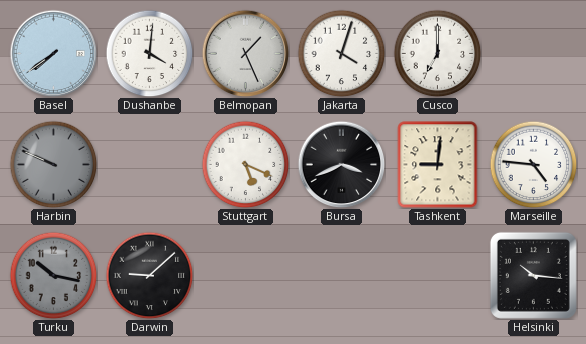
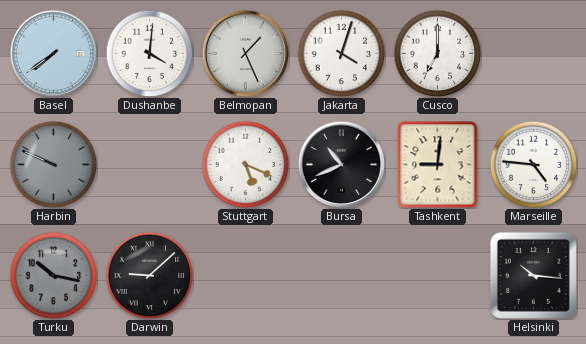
Bursa: 3:41 -> 10:41
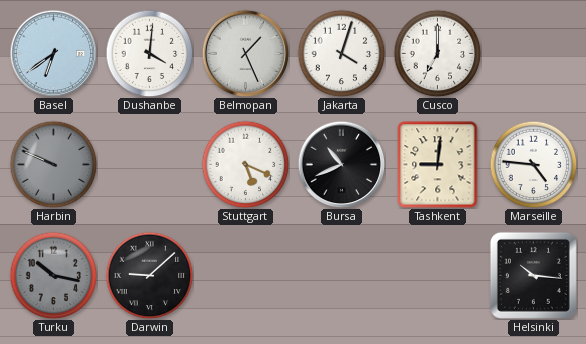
Basel: 7:39 -> 6:39
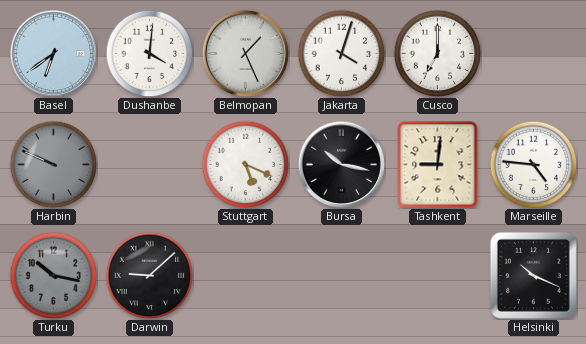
Bursa: 10:41 -> 10:17
Helsinki: 10:16 -> 10:19
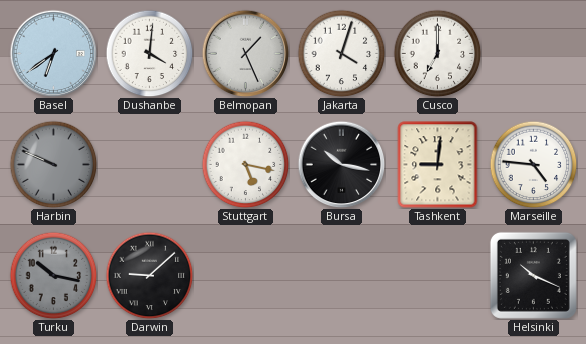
Stuttgart: 5:19 -> 5:17
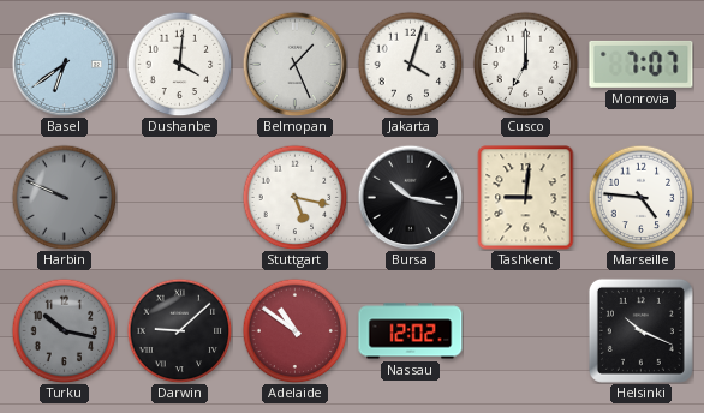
Monrovia: none -> 7:07
Adelaide: none -> 10:51
Nassau: none -> 12:02
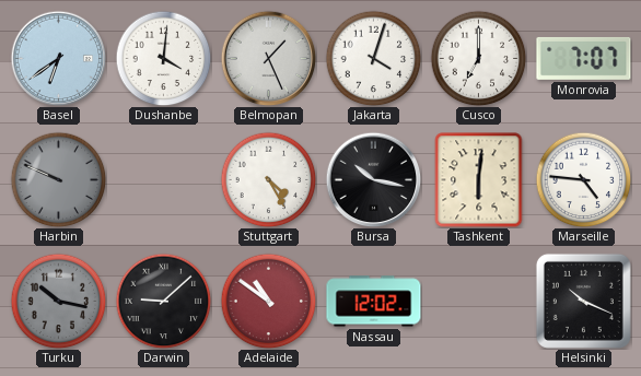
Stuttgart: 5:17 -> 4:25
Tashkent: 9:01 -> 6:01
